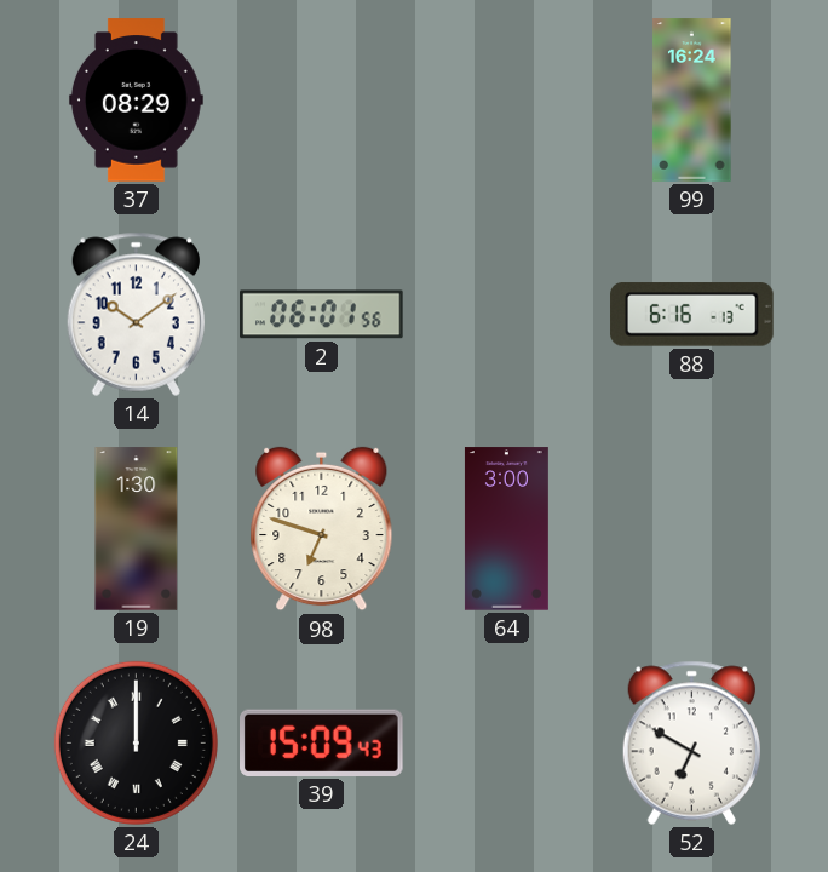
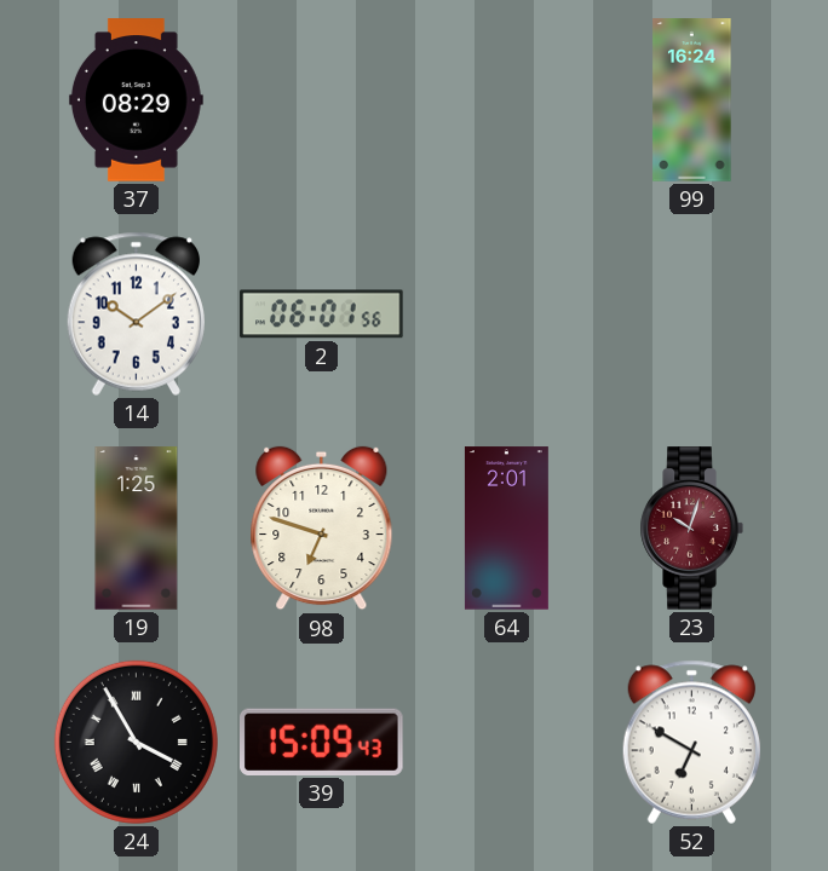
88: 6:16 -> none
19: 1:30 -> 1:25
64: 3:00 -> 2:01
23: none -> 10:03
24: 12:00 -> 3:55
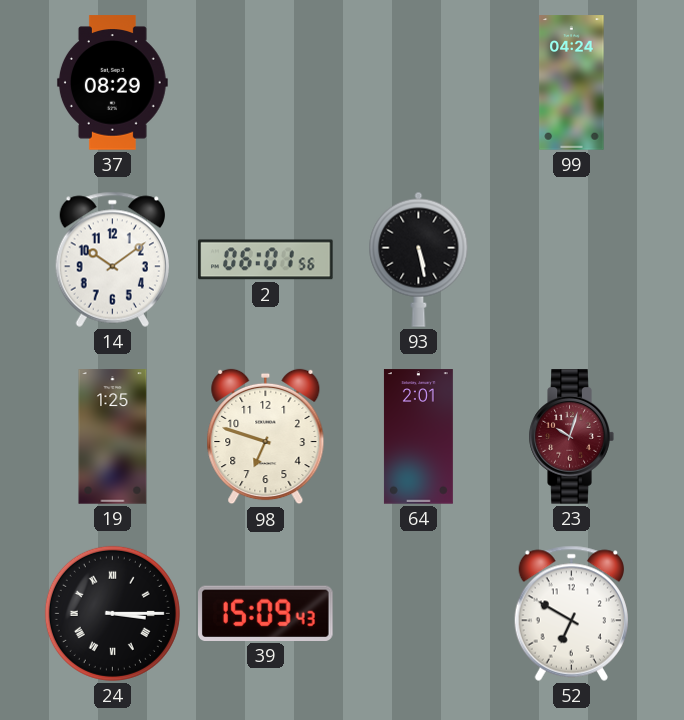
99: 16:24 -> 04:24
93: none -> 5:28
24: 3:55 -> 3:15
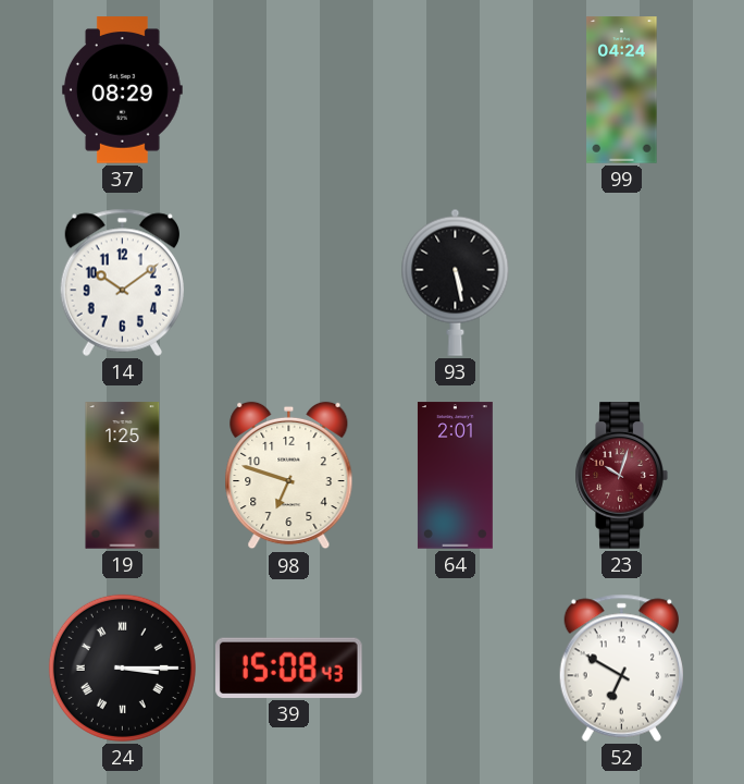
2: 06:01 -> none
39: 15:09 -> 15:08
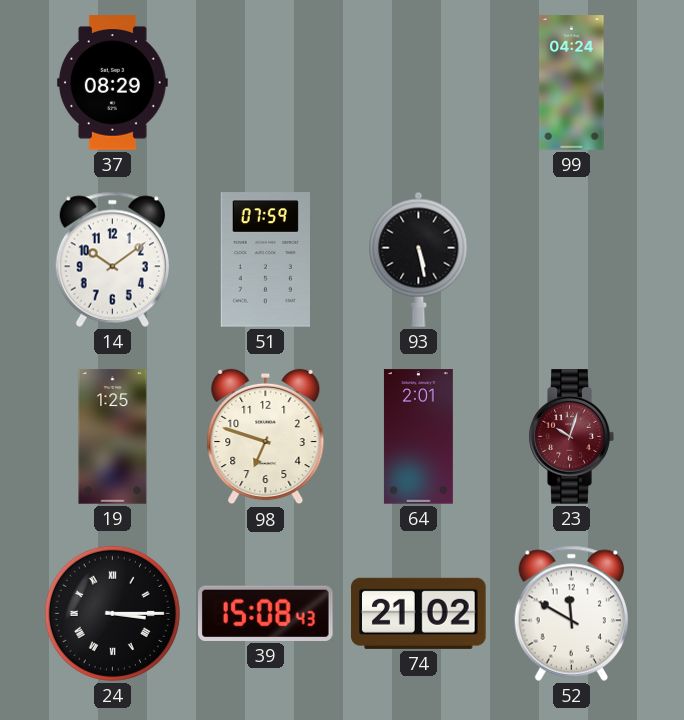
51: none -> 07:59
74: none -> 21:02
52: 6:50 -> 11:50
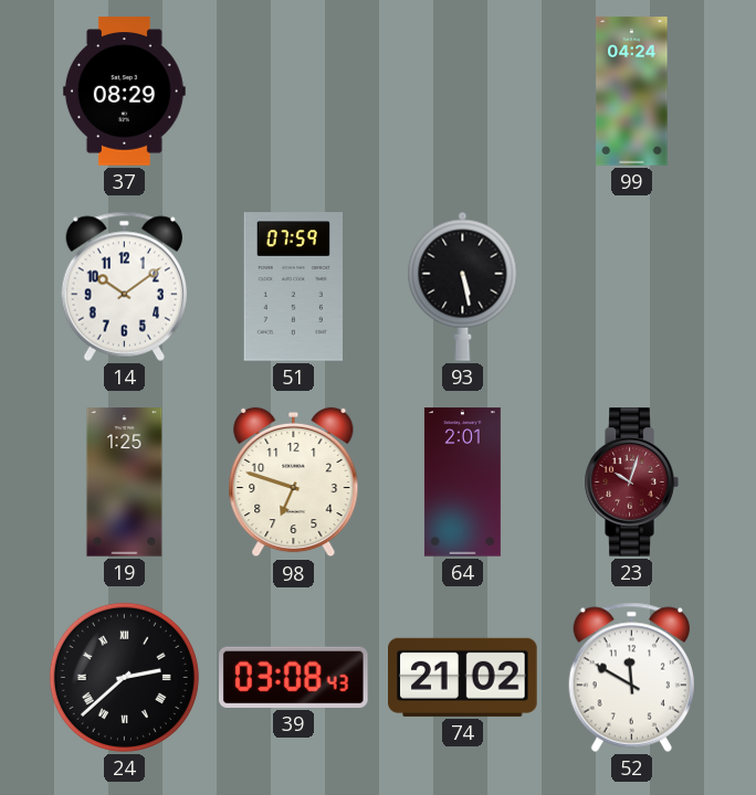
24: 3:15 -> 2:38
39: 15:08 -> 03:08
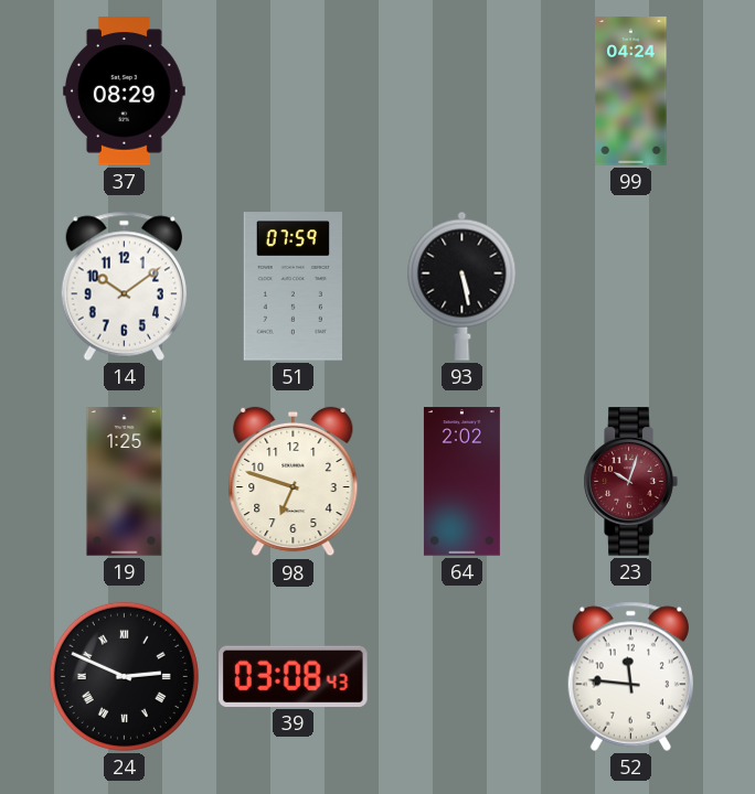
64: 2:01 -> 2:02
24: 2:38 -> 2:49
74: 21:02 -> none
52: 11:50 -> 11:46
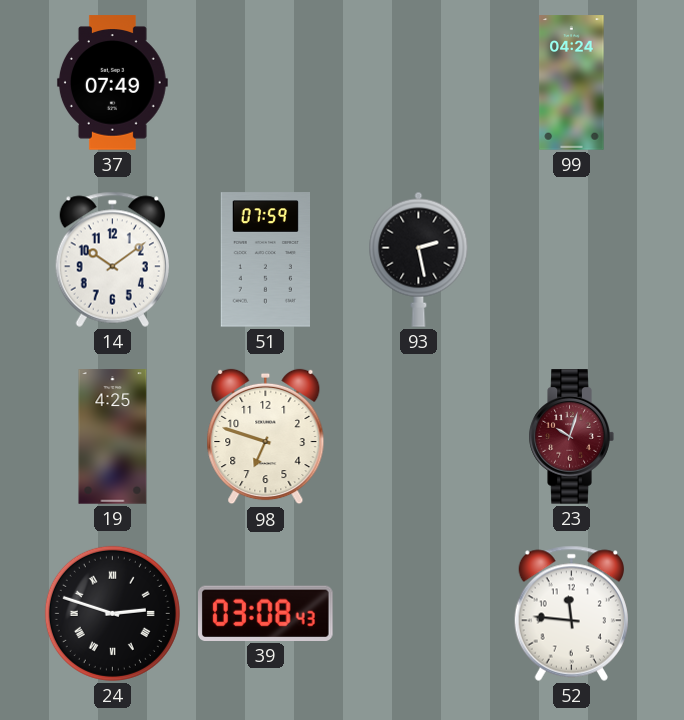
37: 08:29 -> 07:49
93: 5:28 -> 2:28
19: 1:25 -> 4:25
64: 2:02 -> none
24: 2:49 -> 2:48
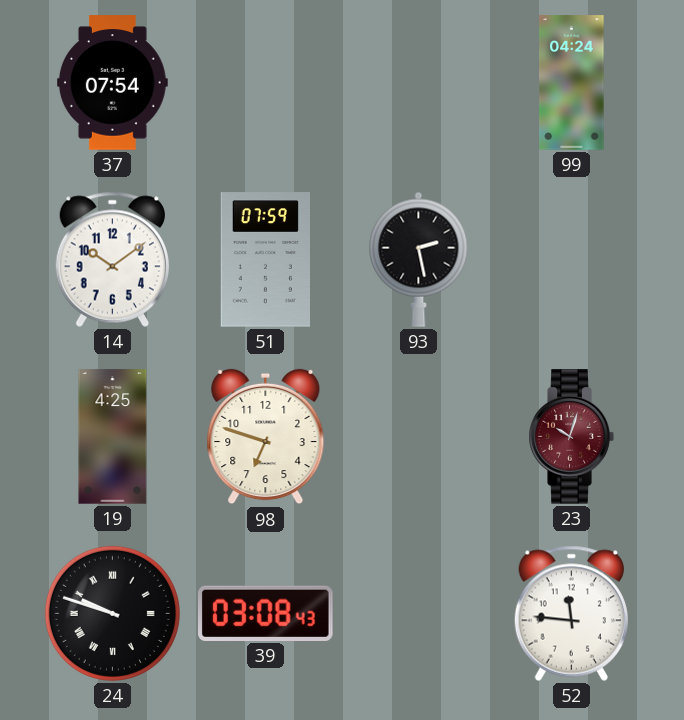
37: 07:49 -> 07:54
24: 2:48 -> 9:48
